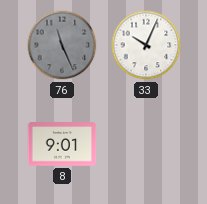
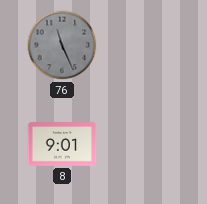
33: 10:04 -> none
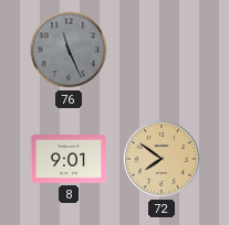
72: none -> 7:51
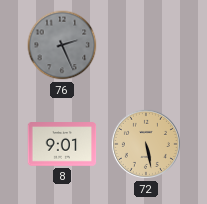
76: 11:26 -> 2:26
72: 7:51 -> 5:28
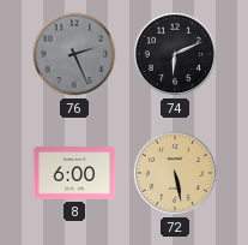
74: none -> 6:11
8: 9:01 -> 6:00
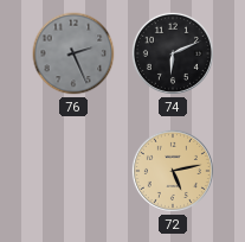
8: 6:00 -> none
72: 5:28 -> 5:13
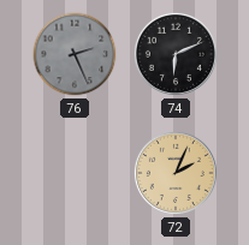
72: 5:13 -> 2:04
